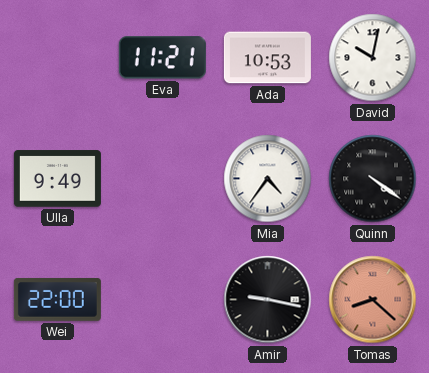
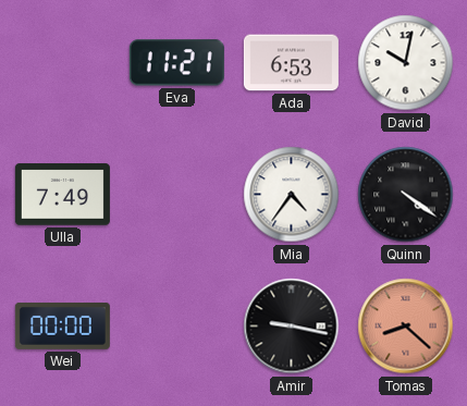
Ada: 10:53 -> 6:53
Ulla: 9:49 -> 7:49
Wei: 22:00 -> 00:00
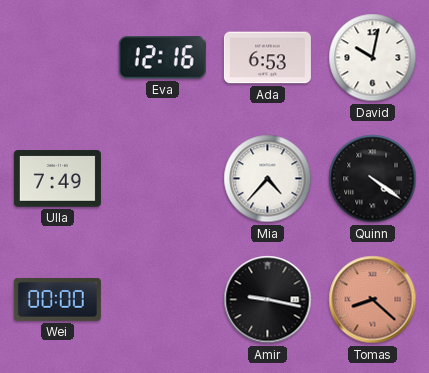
Eva: 11:21 -> 12:16
Mia: 4:36 -> 4:37
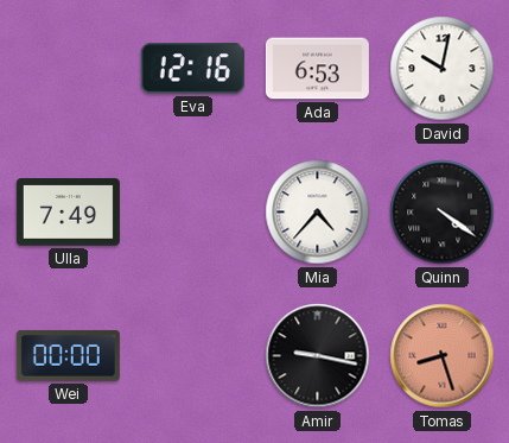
Tomas: 8:22 -> 8:27
